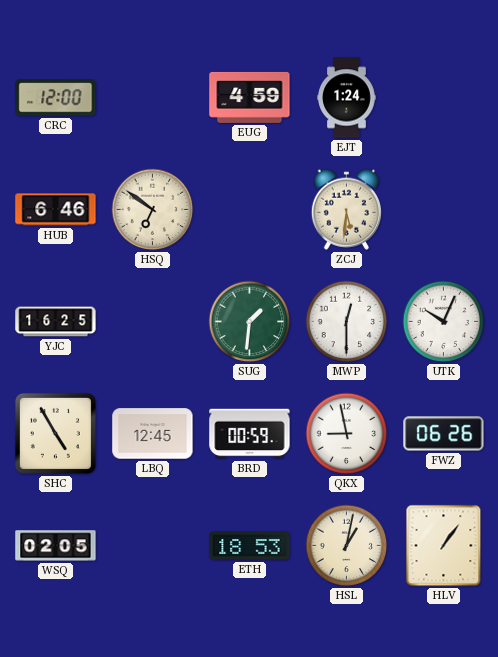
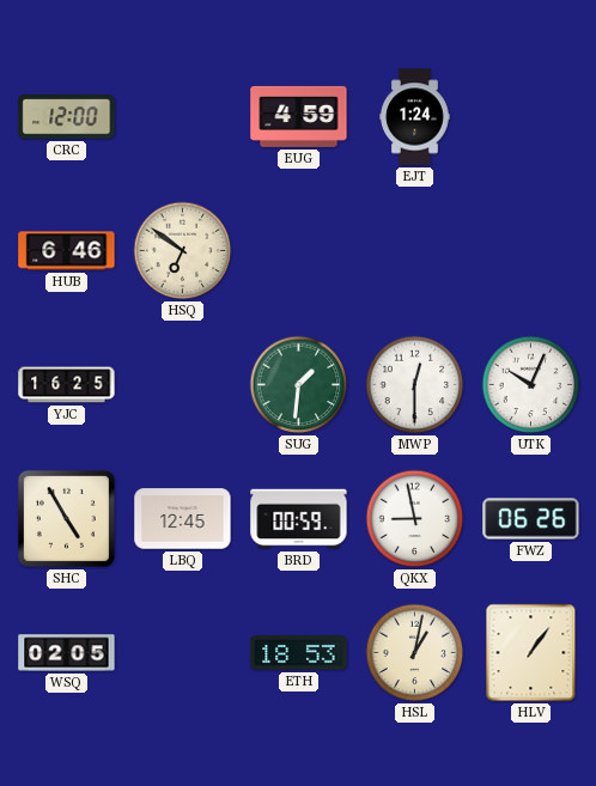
ZCJ: 5:31 -> none
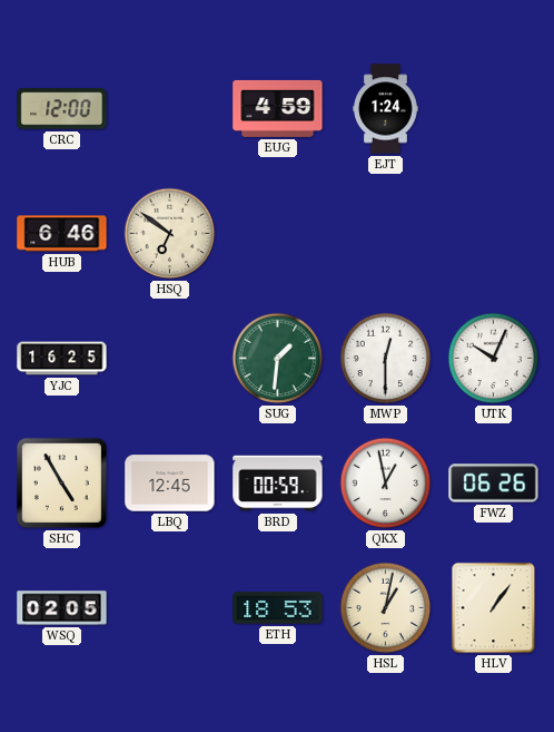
QKX: 8:58 -> 12:58
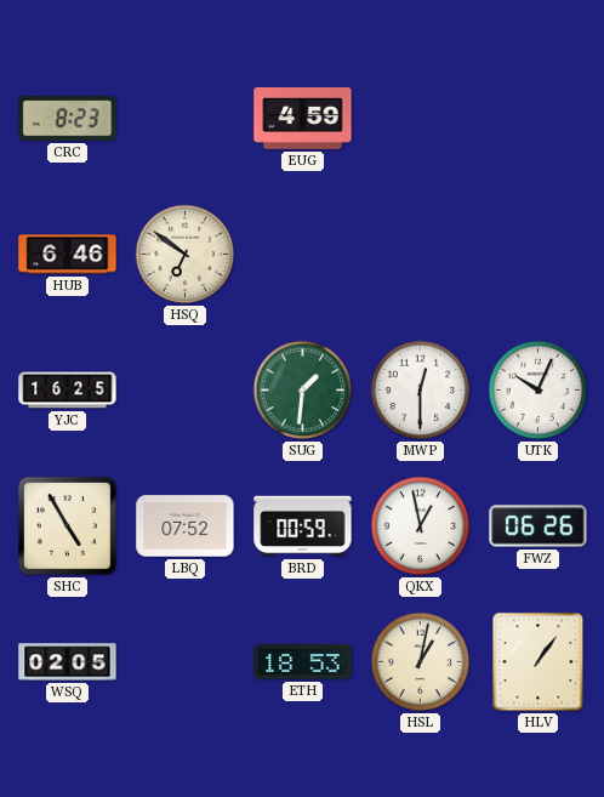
CRC: 12:00 -> 8:23
EJT: 1:24 -> none
LBQ: 12:45 -> 07:52
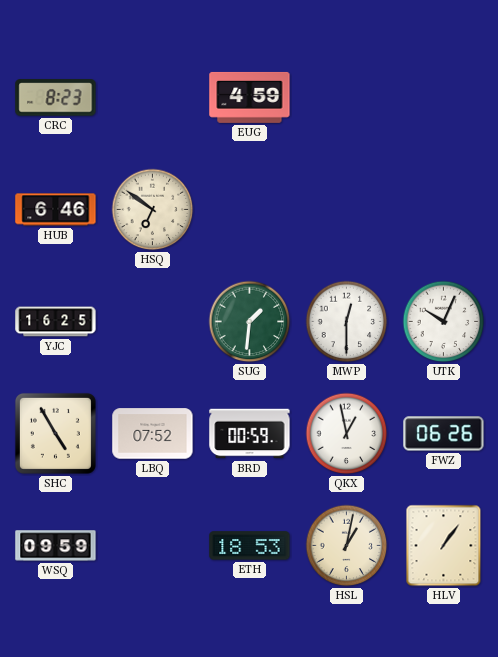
WSQ: 02:05 -> 09:59
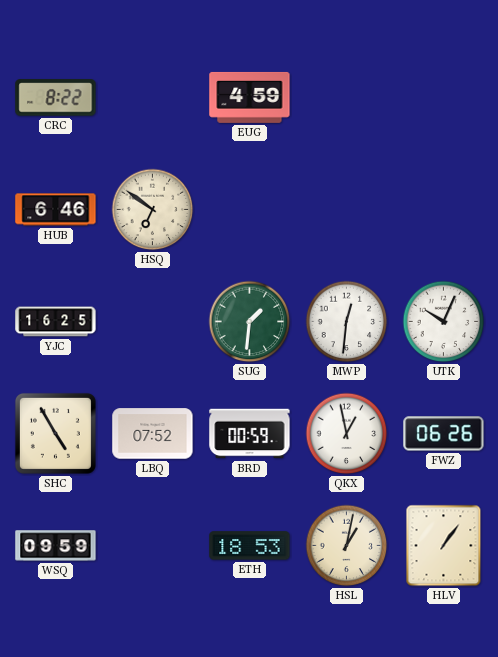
CRC: 8:23 -> 8:22
MWP: 12:30 -> 12:31
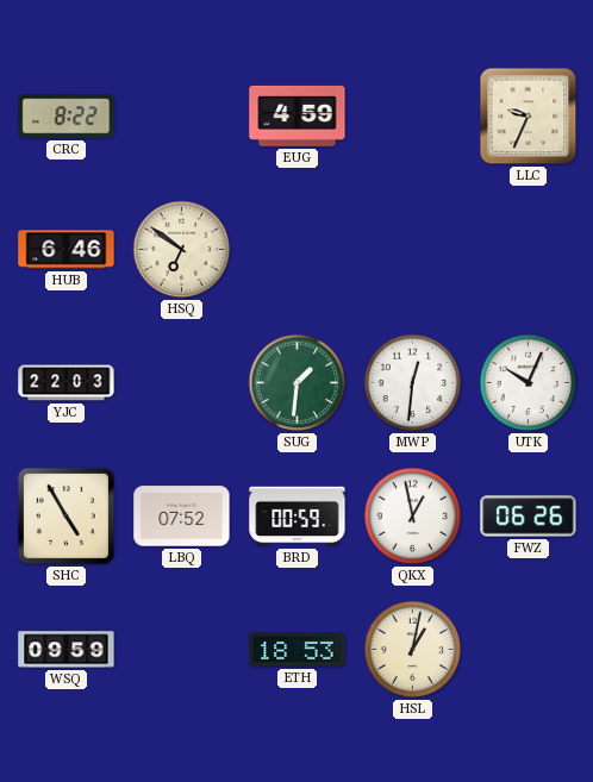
LLC: none -> 9:34
YJC: 16:25 -> 22:03
HLV: 1:06 -> none
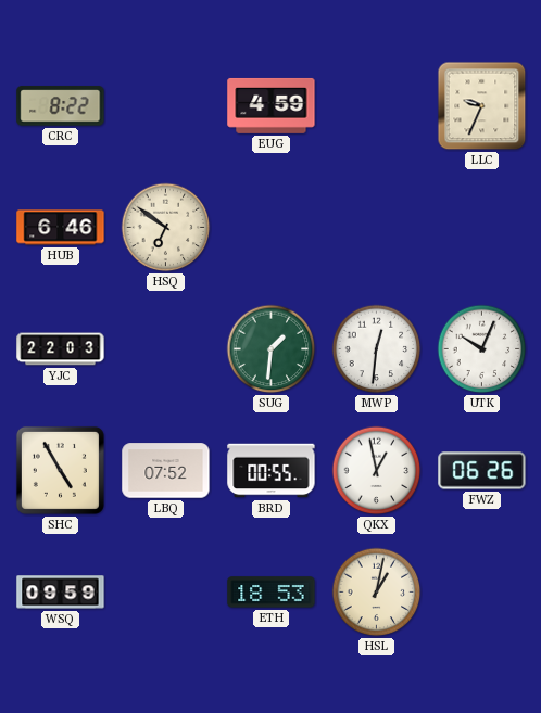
BRD: 00:59 -> 00:55
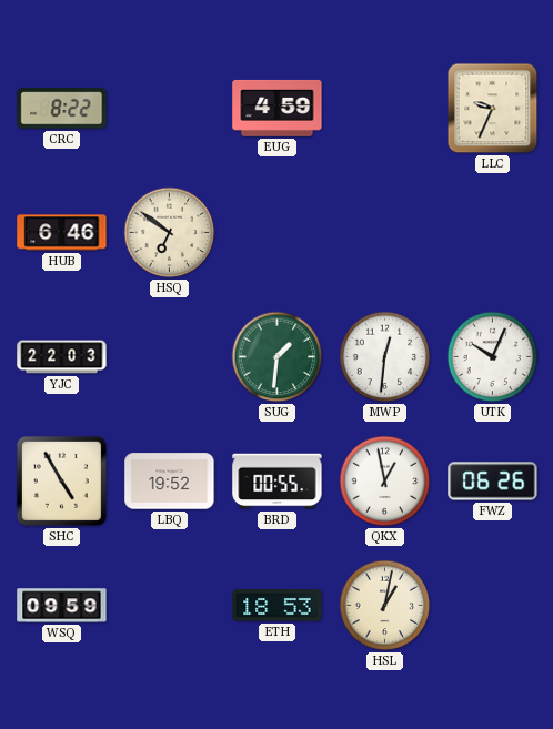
LBQ: 07:52 -> 19:52
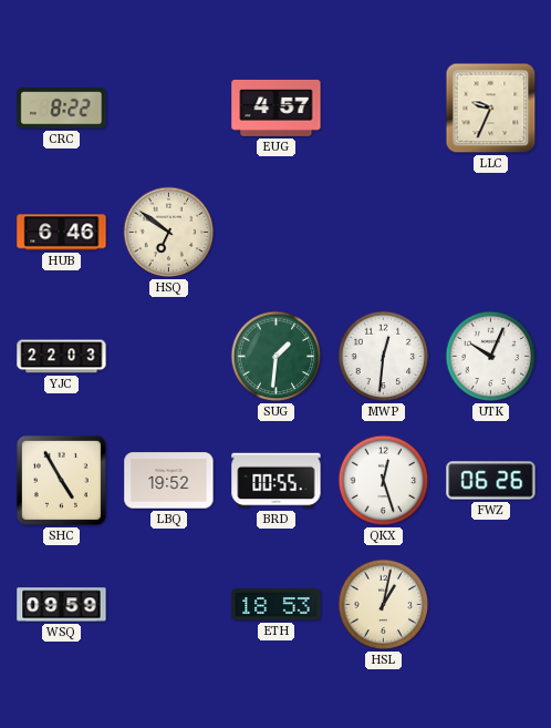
EUG: 4:59 -> 4:57
QKX: 12:58 -> 12:27
